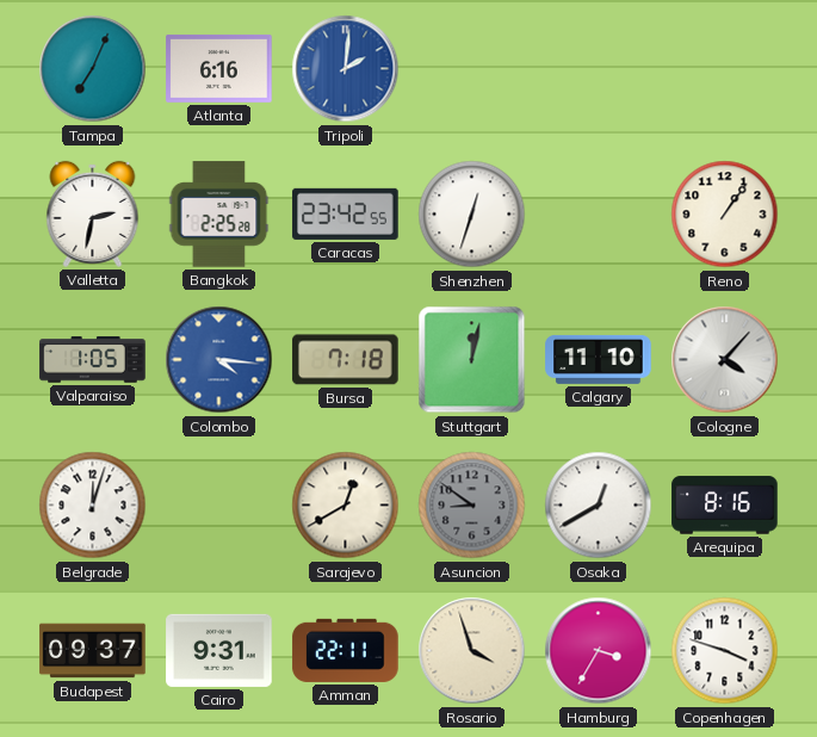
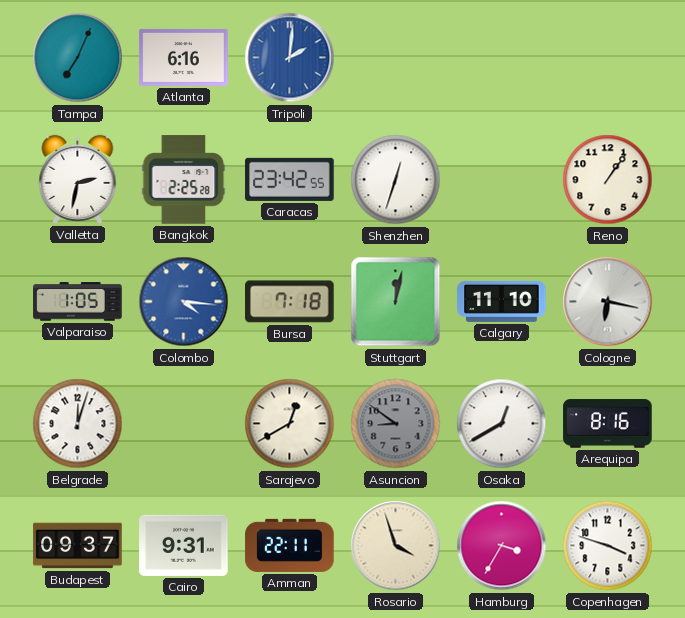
Cologne: 4:07 -> 6:17
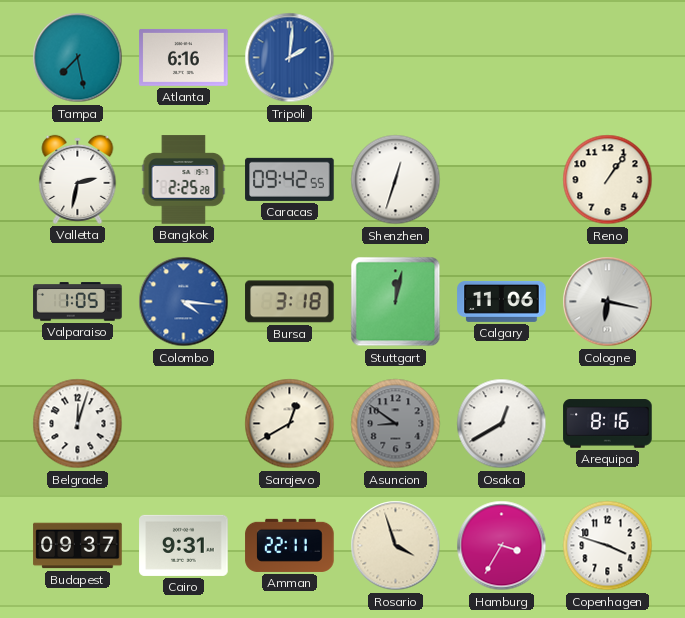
Tampa: 7:04 -> 7:28
Caracas: 23:42 -> 09:42
Bursa: 7:18 -> 3:18
Calgary: 11:10 -> 11:06
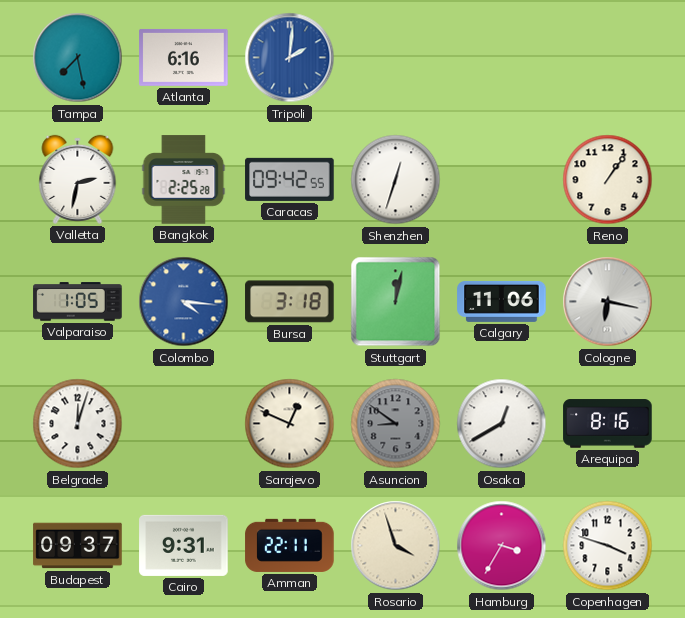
Sarajevo: 12:40 -> 12:49
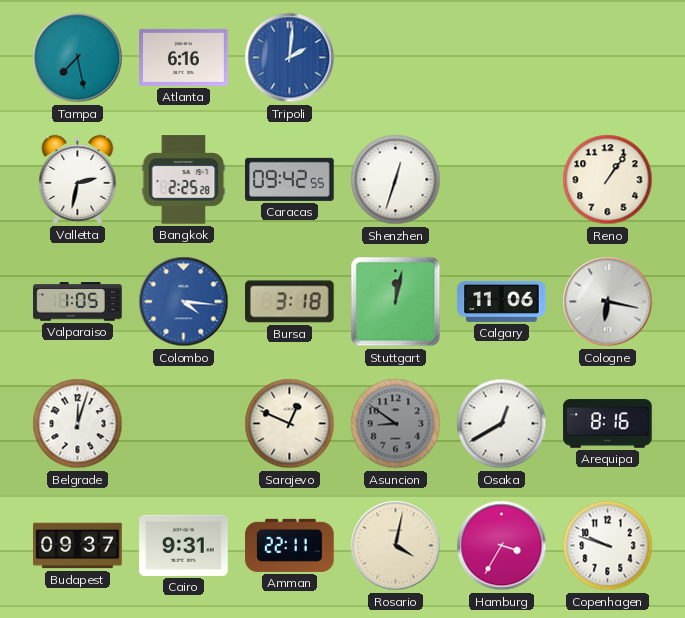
Rosario: 3:57 -> 4:02
Copenhagen: 3:48 -> 9:48
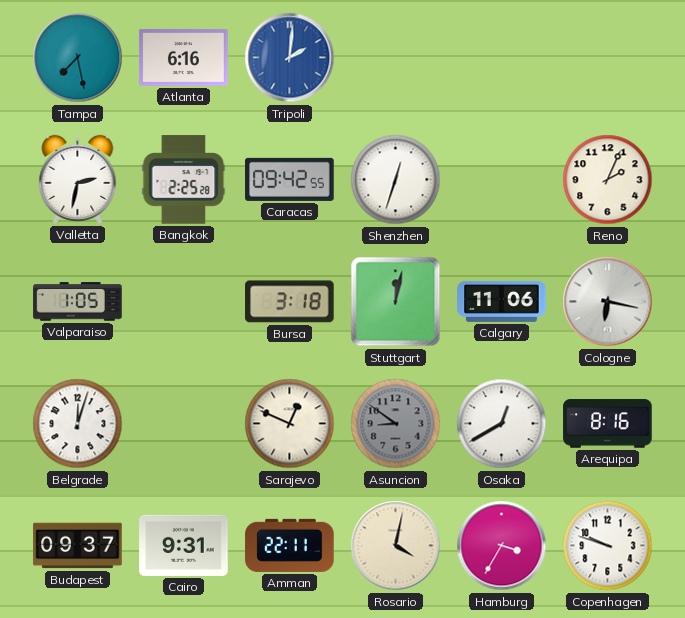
Reno: 1:06 -> 2:04
Colombo: 4:16 -> none
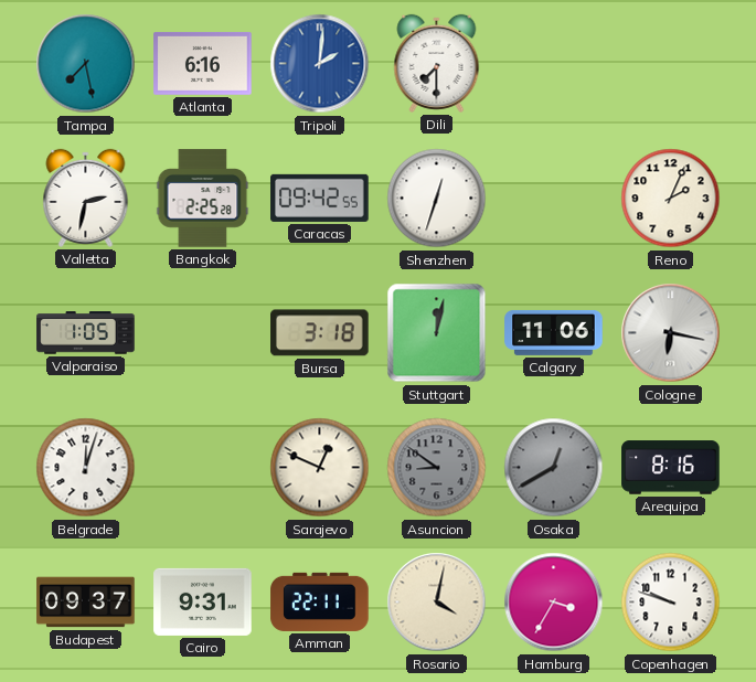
Dili: none -> 7:30
Osaka dial: white -> grey
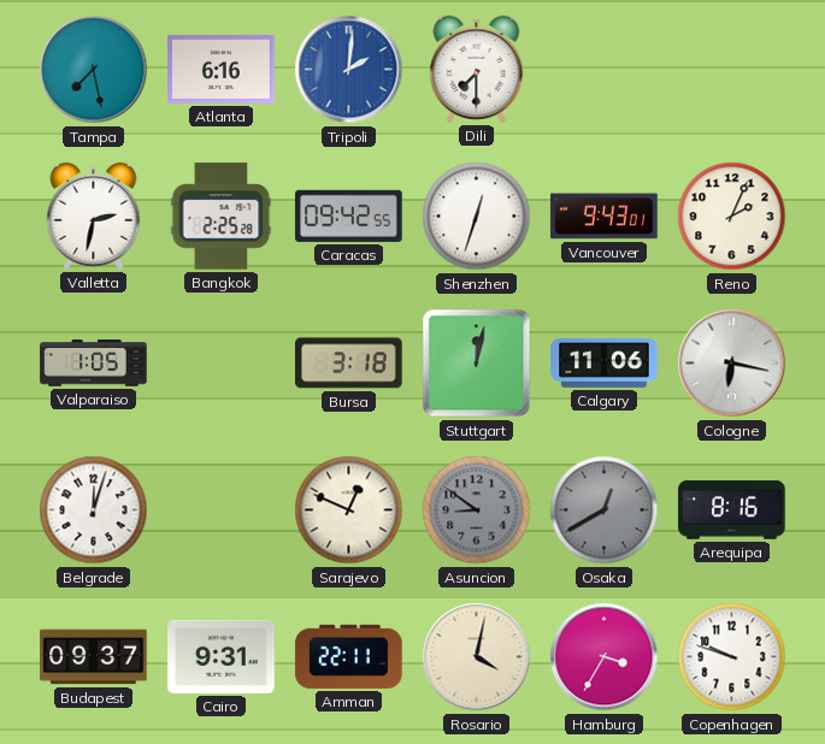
Vancouver: none -> 9:43
